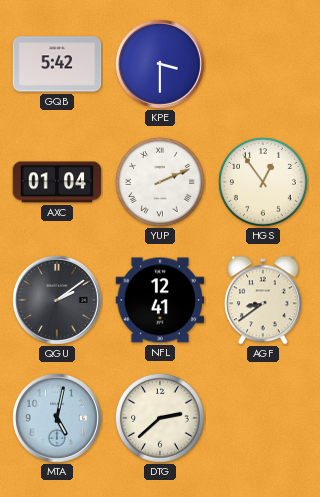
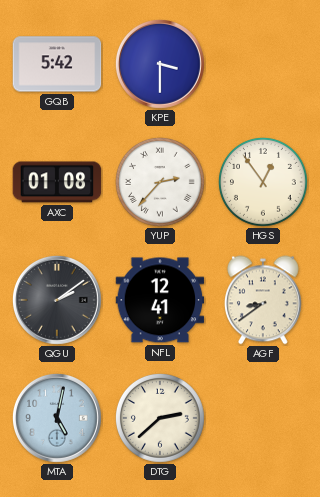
AXC: 01:04 -> 01:08
YUP: 2:11 -> 2:37
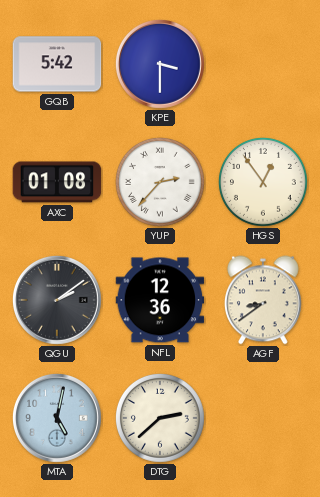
NFL: 12:41 -> 12:36
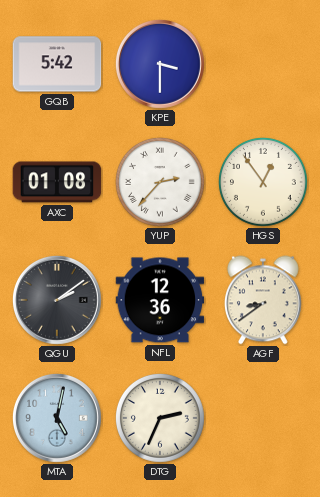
DTG: 2:38 -> 2:34
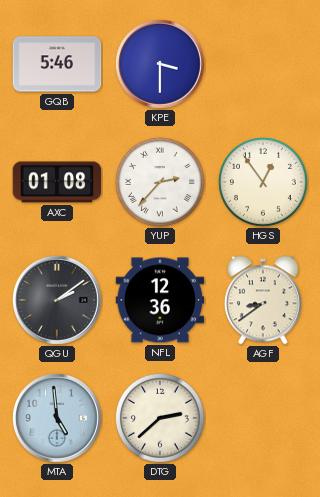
GQB: 5:42 -> 5:46
MTA: 5:02 -> 4:59
DTG: 2:34 -> 2:38
